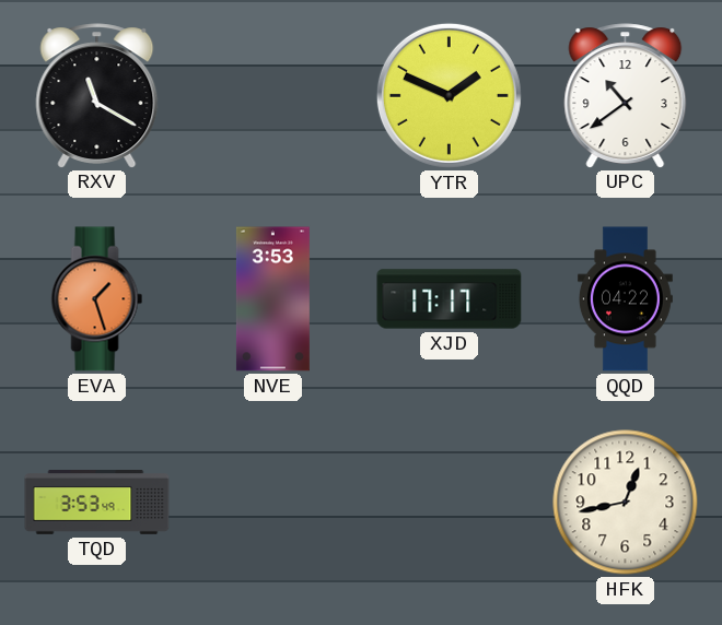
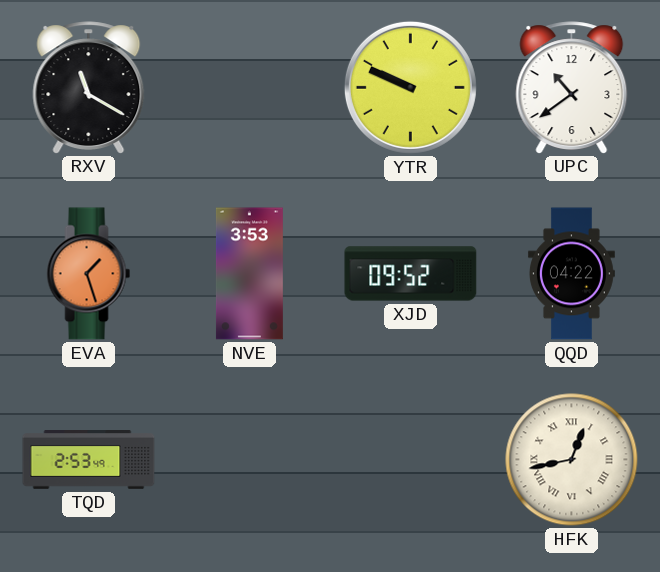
YTR: 1:49 -> 9:49
XJD: 17:17 -> 09:52
TQD: 3:53 -> 2:53
HFK numerals: Arabic -> Roman
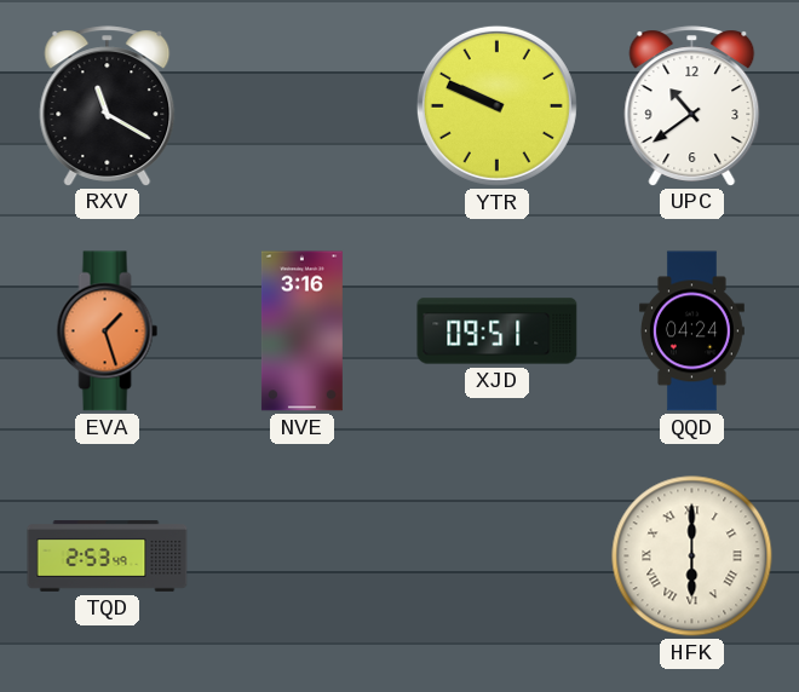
NVE: 3:53 -> 3:16
XJD: 09:52 -> 09:51
QQD: 04:22 -> 04:24
HFK: 12:43 -> 6:00
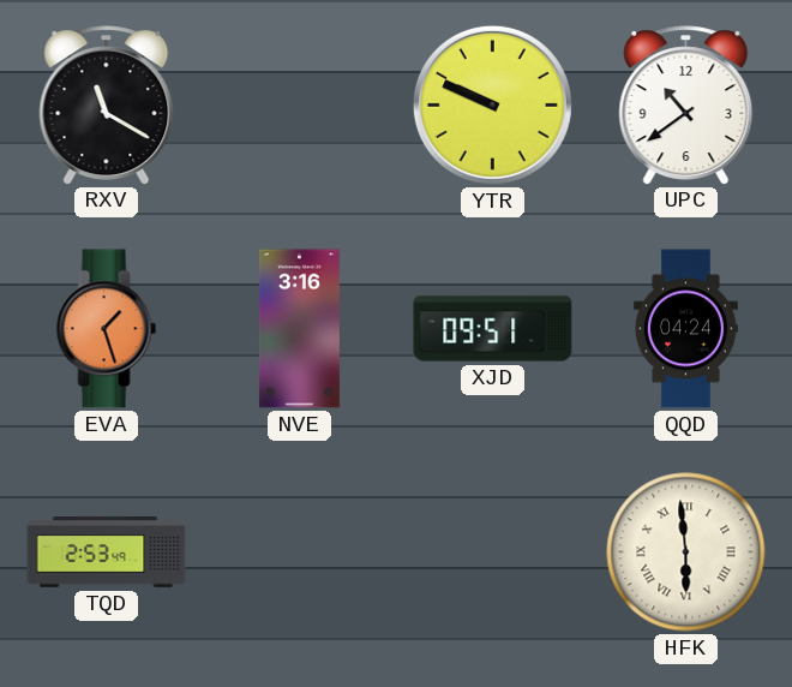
HFK: 6:00 -> 5:59
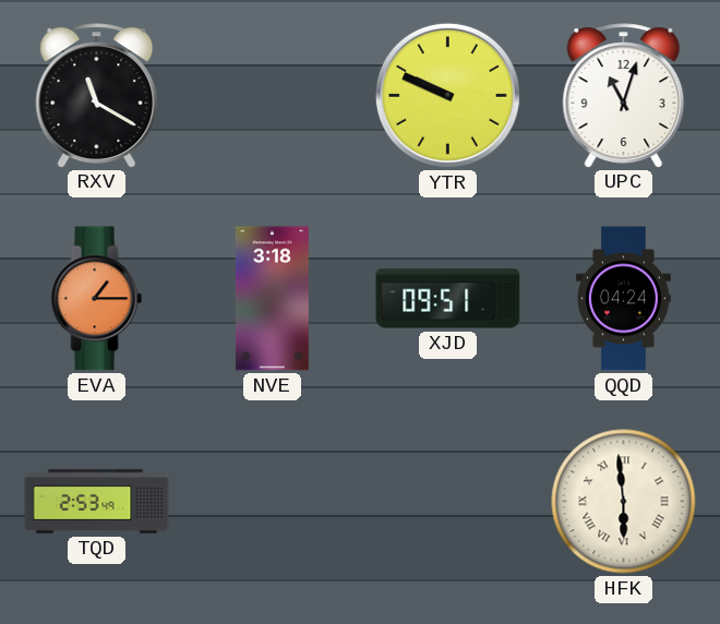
UPC: 10:39 -> 11:03
EVA: 1:27 -> 1:15
NVE: 3:16 -> 3:18
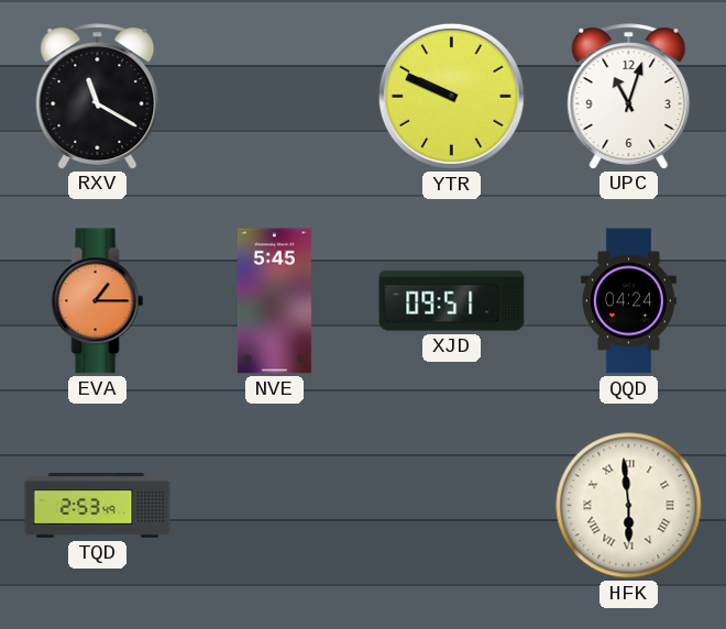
NVE: 3:18 -> 5:45
